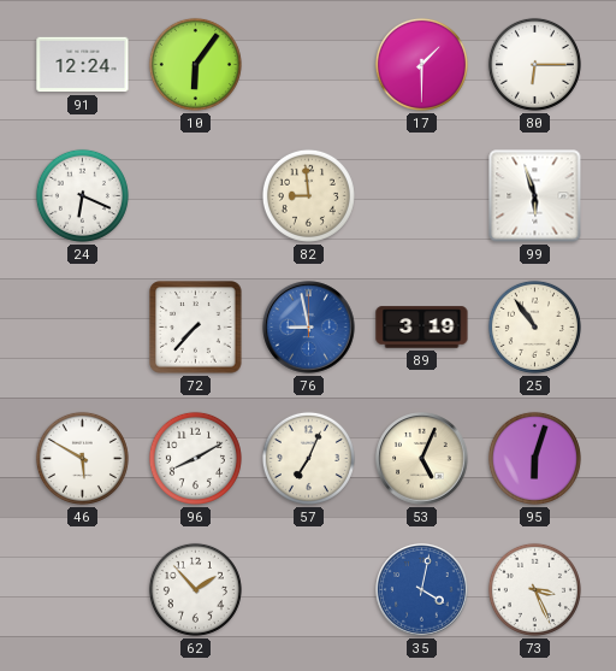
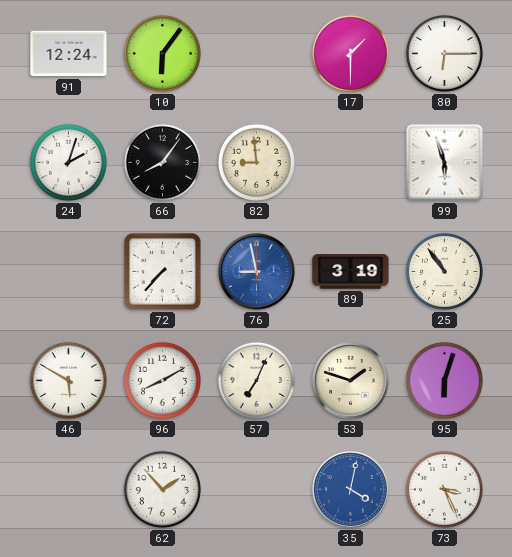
24: 6:19 -> 2:03
66: none -> 8:06
53: 5:04 -> 1:48
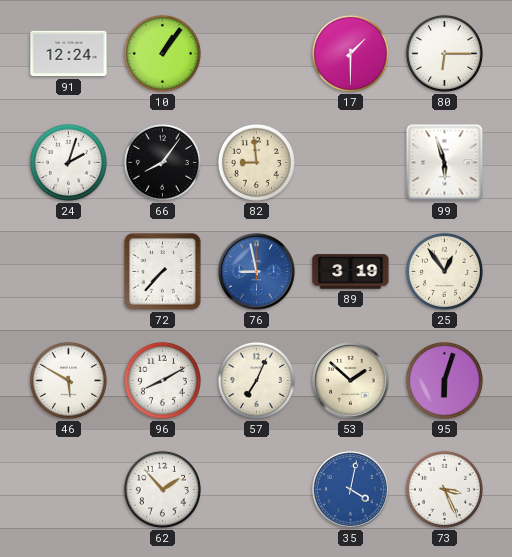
10: 6:06 -> 1:06
25: 10:54 -> 12:54
53: 1:48 -> 1:52
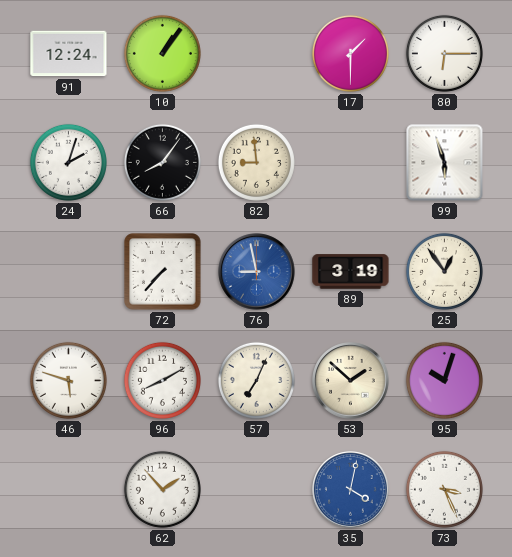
46: 5:50 -> 5:48
95: 6:03 -> 10:03
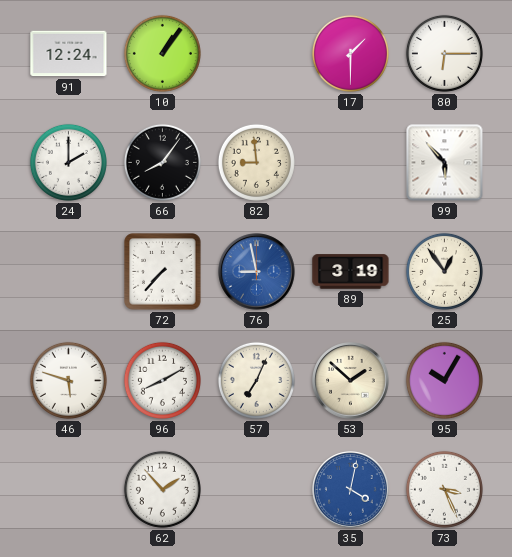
24: 2:03 -> 2:00
99: 5:57 -> 5:53
95: 10:03 -> 10:05
